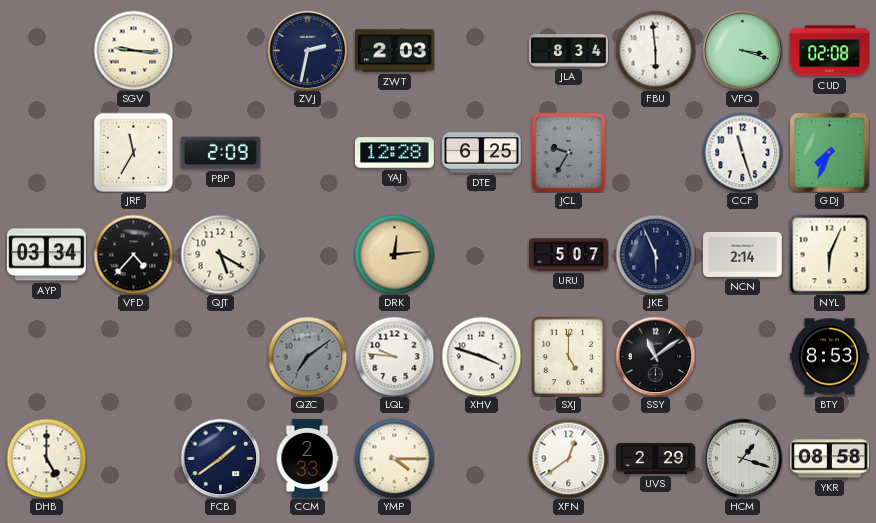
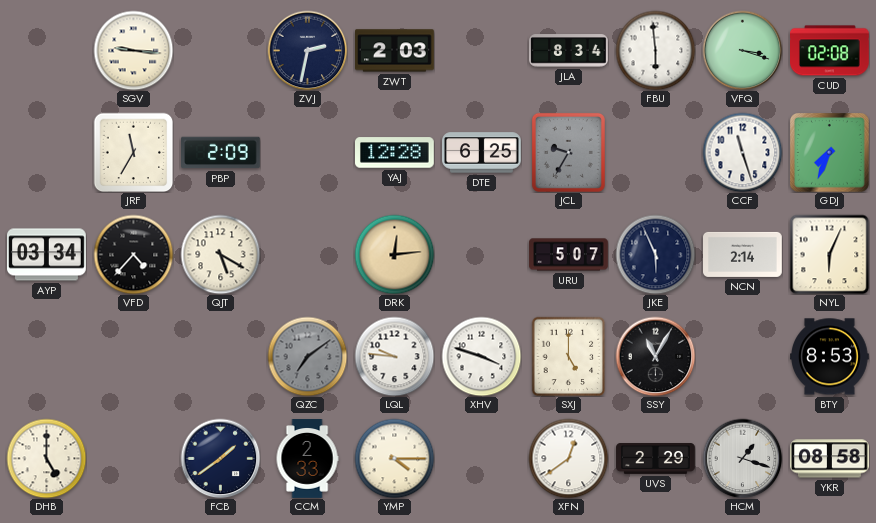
SSY: 11:09 -> 11:05
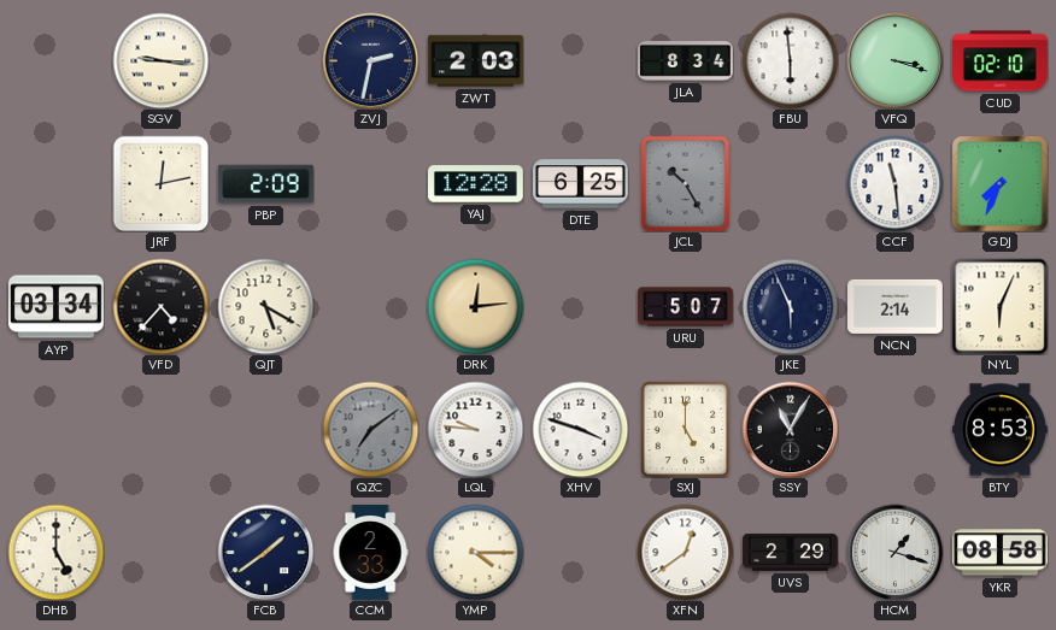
CUD: 02:08 -> 02:10
JRF: 11:35 -> 12:13
JCL: 9:35 -> 10:25
CCF: 11:27 -> 11:29
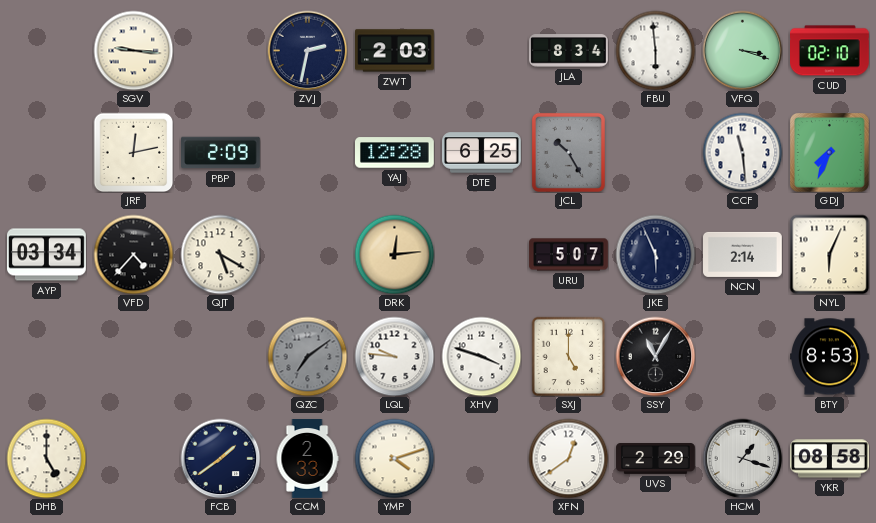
YMP: 4:15 -> 4:12
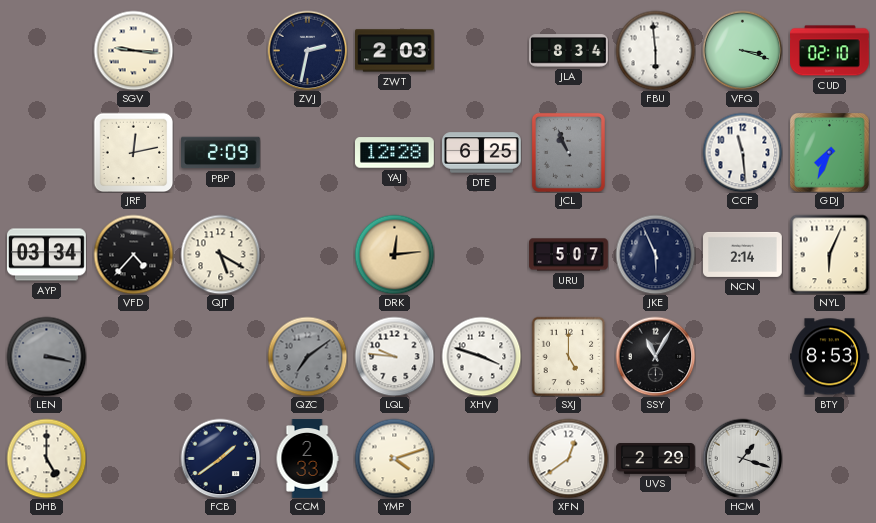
JCL: 10:25 -> 10:56
LEN: none -> 3:17
YKR: 08:58 -> none
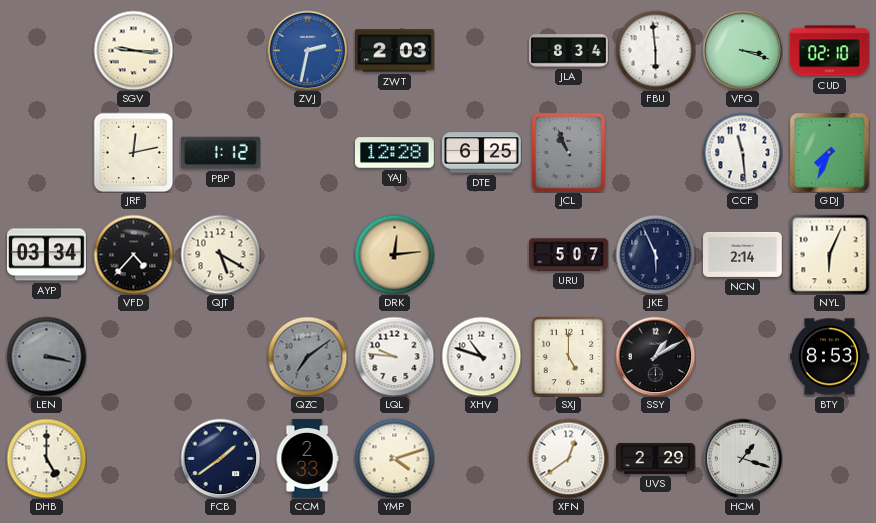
ZVJ dial: navy -> blue
PBP: 2:09 -> 1:12
XHV: 3:48 -> 10:48
SSY: 11:05 -> 1:10
